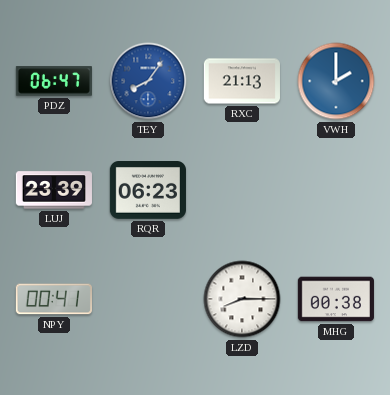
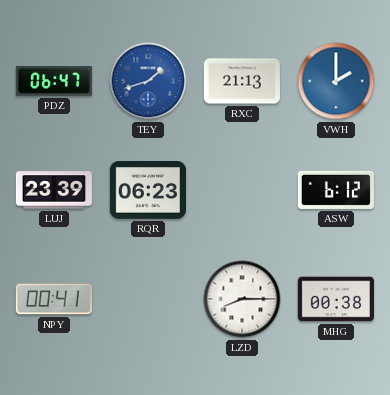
TEY: 8:06 -> 1:42
ASW: none -> 6:12
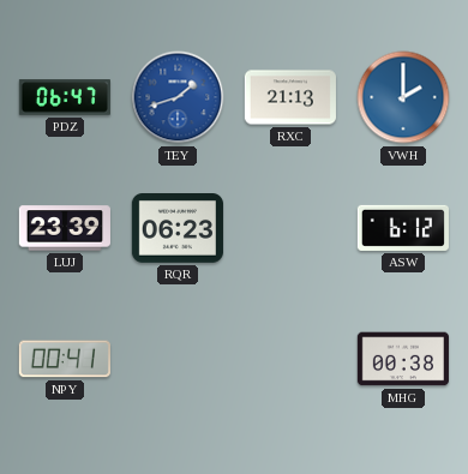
LZD: 8:15 -> none
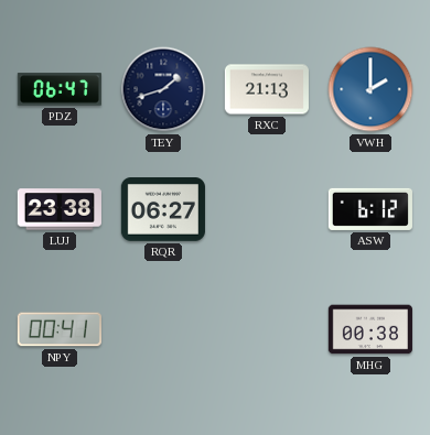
TEY dial: blue -> navy
LUJ: 23:39 -> 23:38
RQR: 06:23 -> 06:27
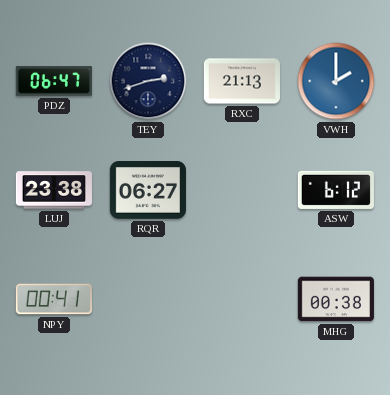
TEY: 1:42 -> 2:42
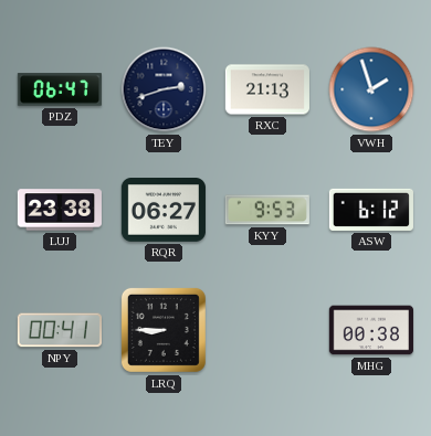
VWH: 2:00 -> 1:57
KYY: none -> 9:53
LRQ: none -> 8:45
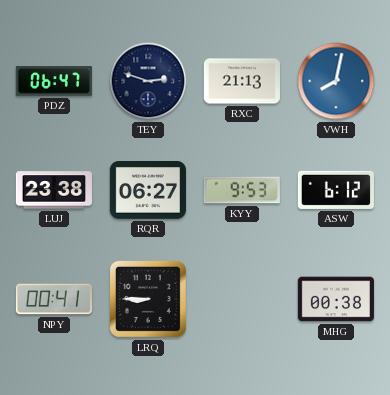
TEY: 2:42 -> 2:48
VWH: 1:57 -> 8:02
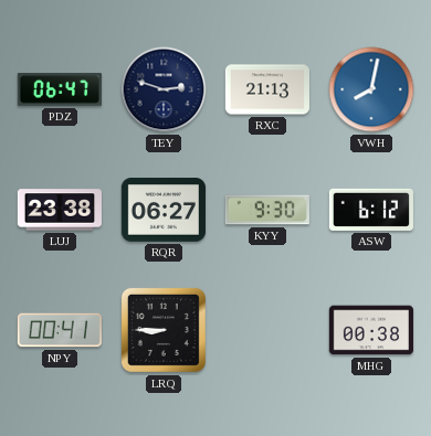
KYY: 9:53 -> 9:30
